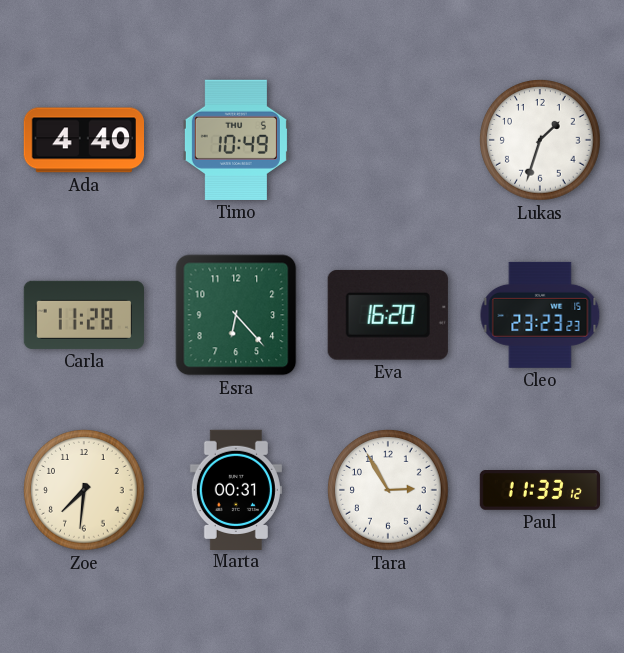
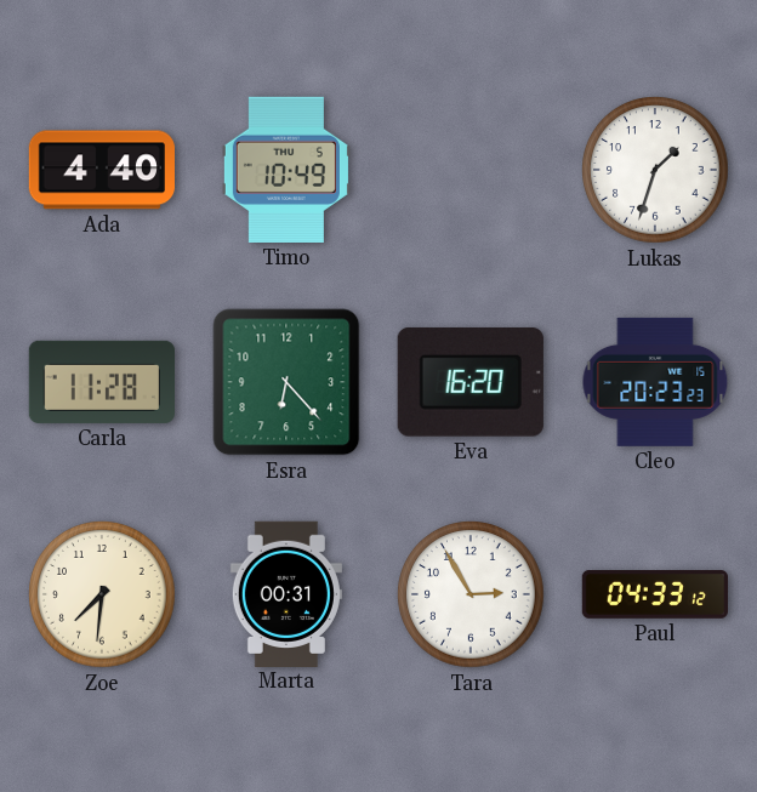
Cleo: 23:23 -> 20:23
Paul: 11:33 -> 04:33
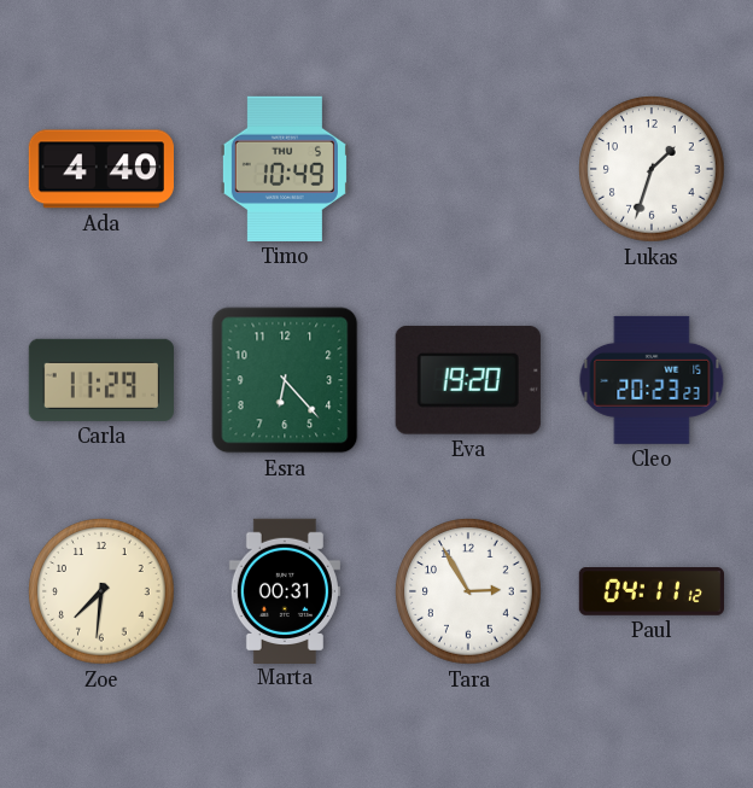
Carla: 11:28 -> 11:29
Eva: 16:20 -> 19:20
Paul: 04:33 -> 04:11
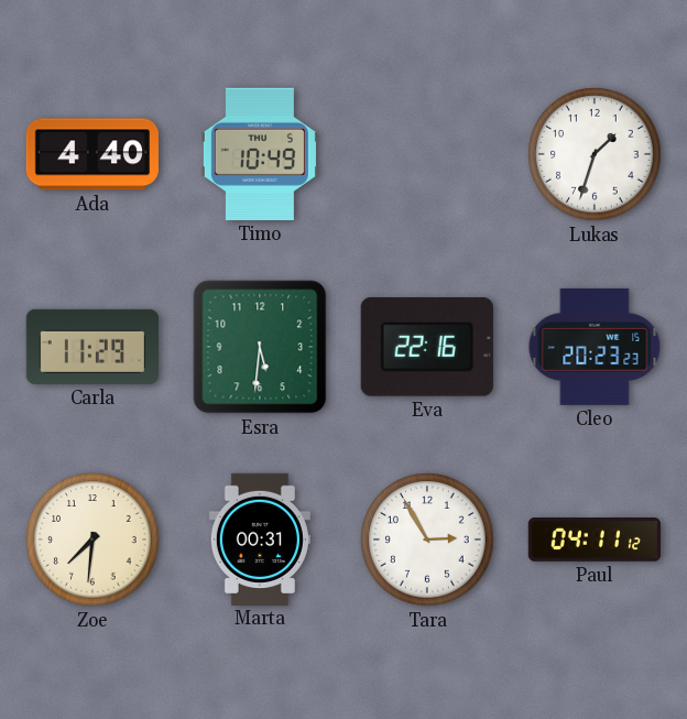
Esra: 6:23 -> 5:31
Eva: 19:20 -> 22:16
